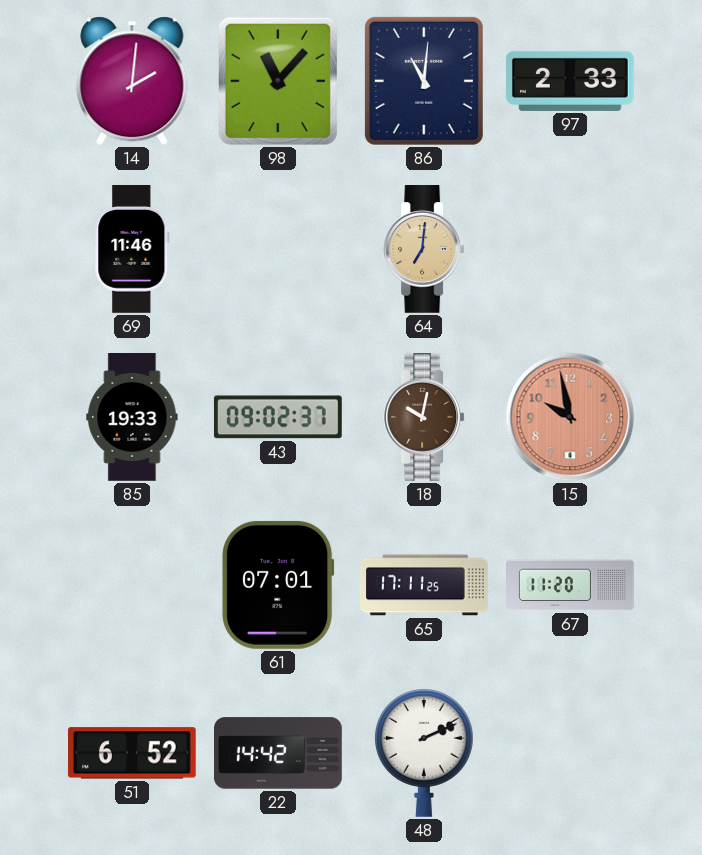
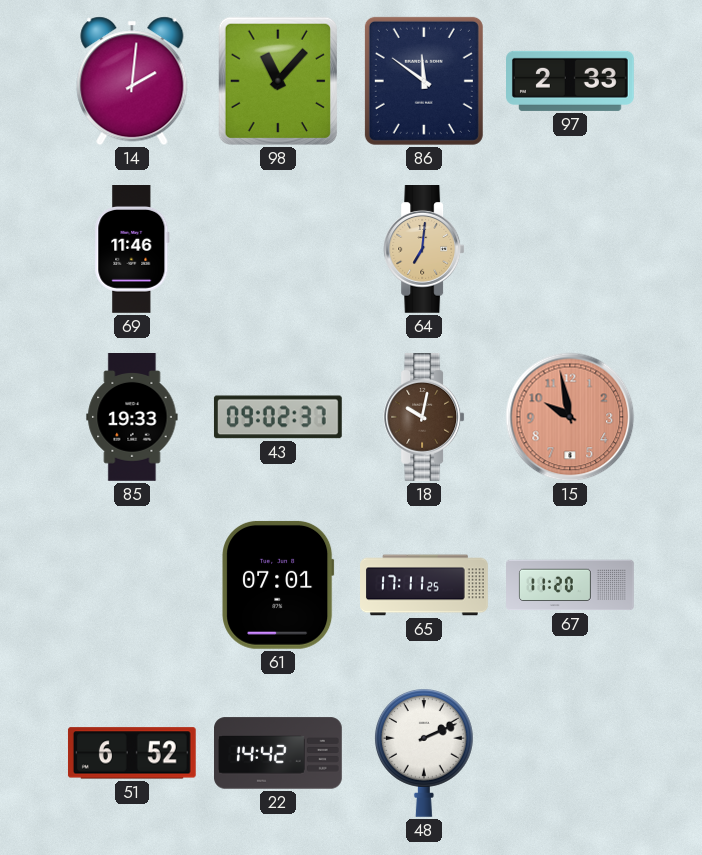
86: 11:01 -> 11:51
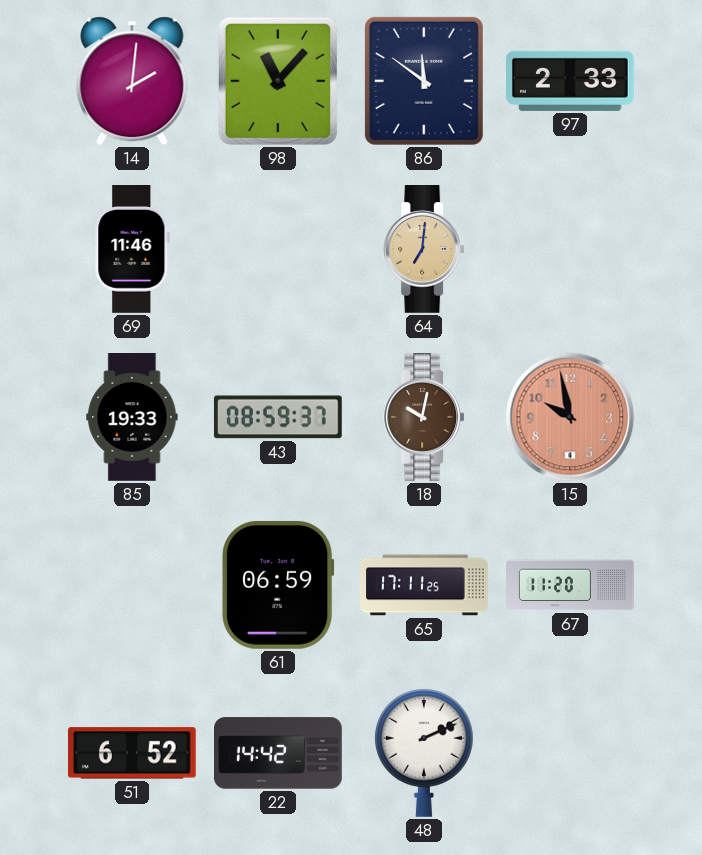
43: 09:02 -> 08:59
61: 07:01 -> 06:59
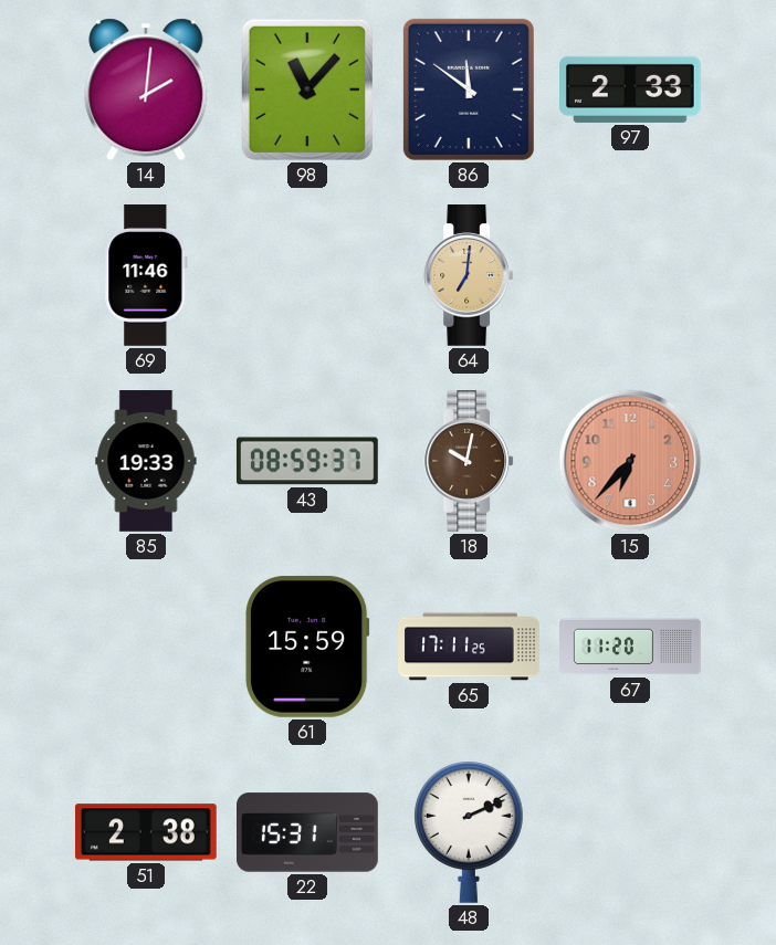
15: 9:58 -> 6:37
61: 06:59 -> 15:59
51: 6:52 -> 2:38
22: 14:42 -> 15:31
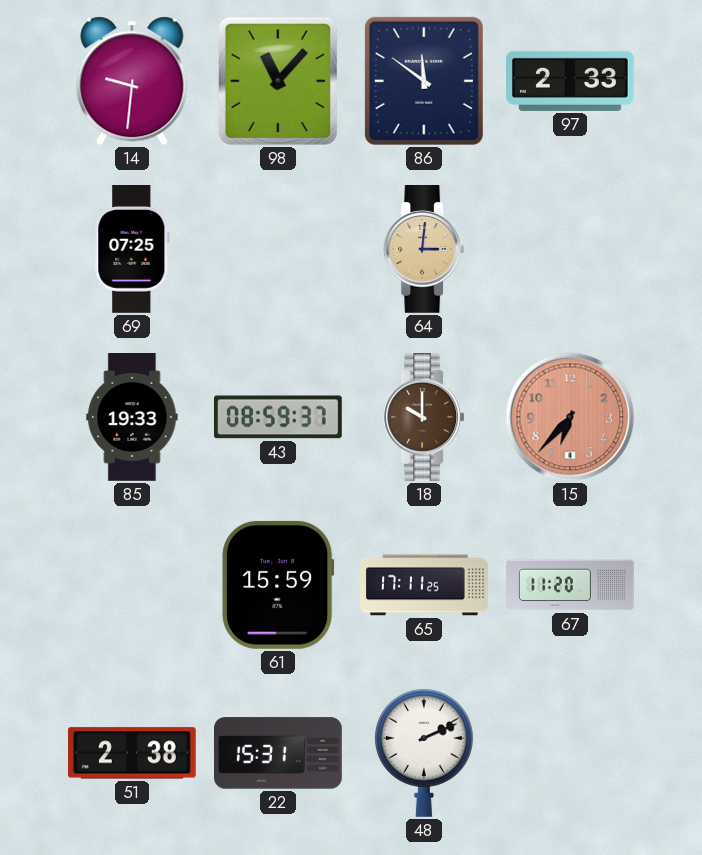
14: 2:01 -> 9:31
69: 11:46 -> 07:25
64: 7:01 -> 3:01
18: 10:02 -> 10:00
